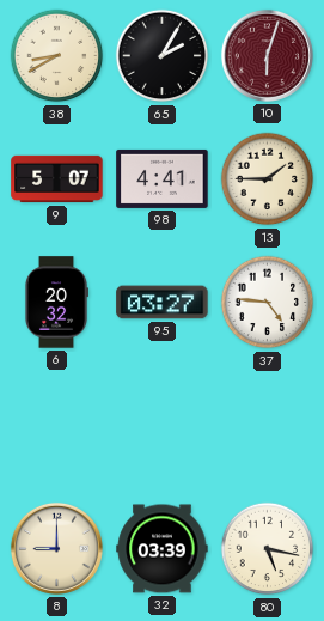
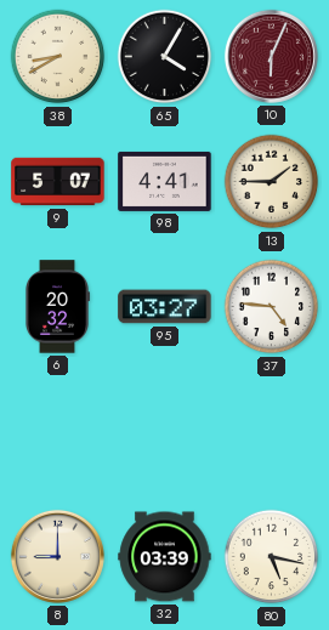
65: 2:05 -> 4:05
10: 6:03 -> 6:04
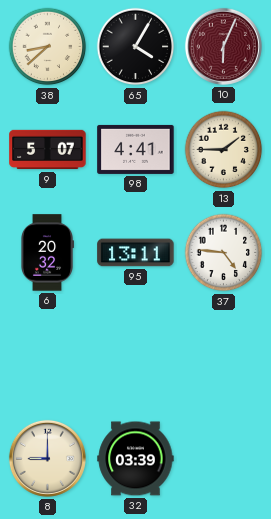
38: 8:40 -> 8:38
95: 03:27 -> 13:11
80: 5:17 -> none
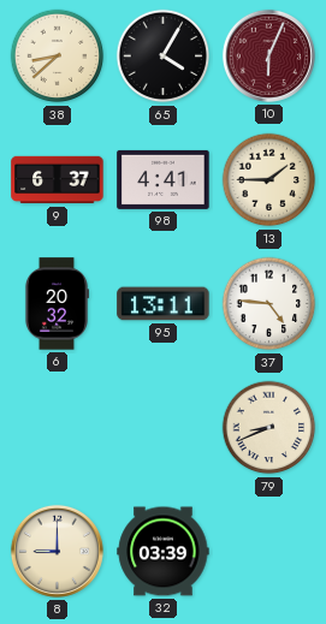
9: 5:07 -> 6:37
79: none -> 8:41
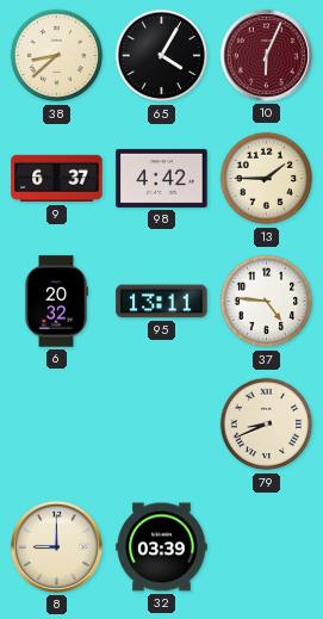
98: 4:41 -> 4:42
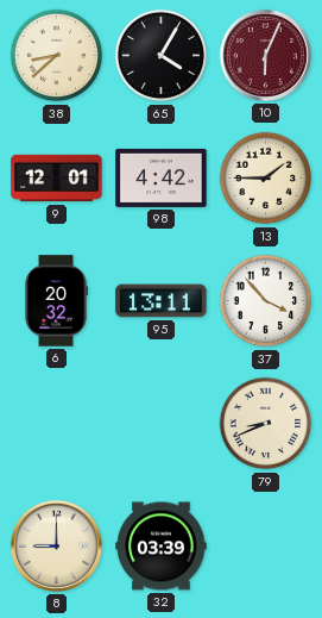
9: 6:37 -> 12:01
37: 4:46 -> 3:53
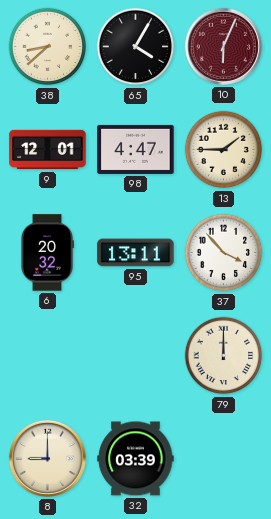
98: 4:42 -> 4:47
79: 8:41 -> 12:00
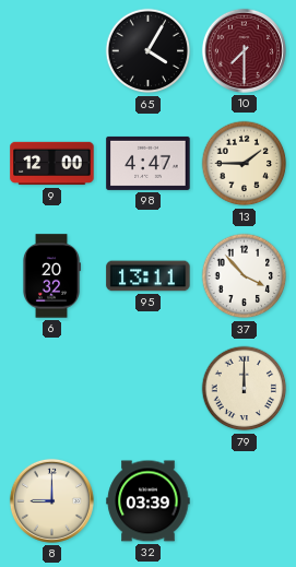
38: 8:38 -> none
10: 6:04 -> 7:30
9: 12:01 -> 12:00
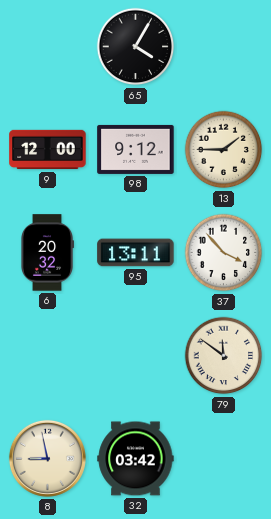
10: 7:30 -> none
98: 4:47 -> 9:12
79: 12:00 -> 11:51
8: 9:00 -> 8:58
32: 03:39 -> 03:42
